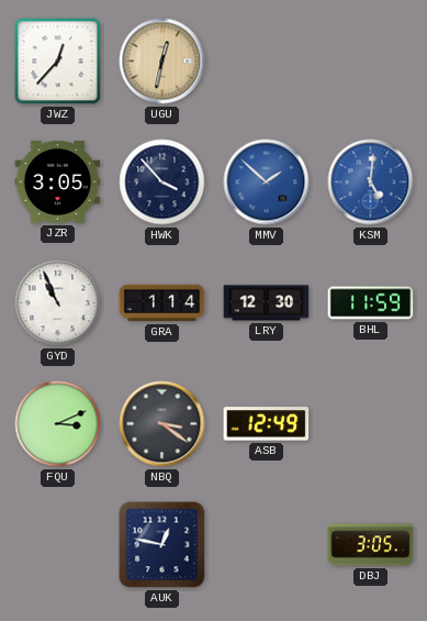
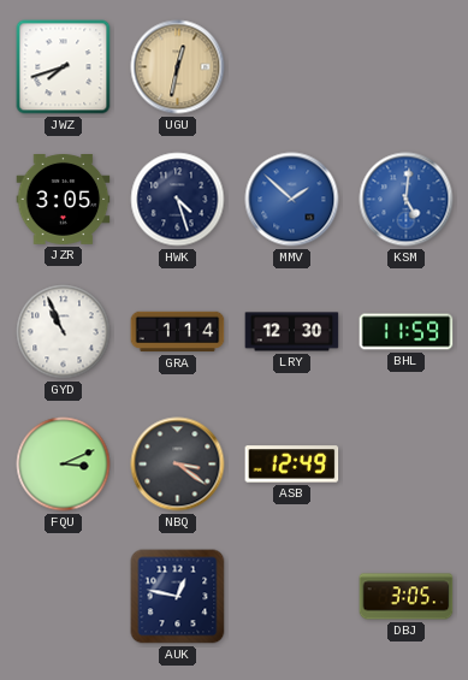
JWZ: 12:37 -> 7:42
HWK: 3:53 -> 4:27
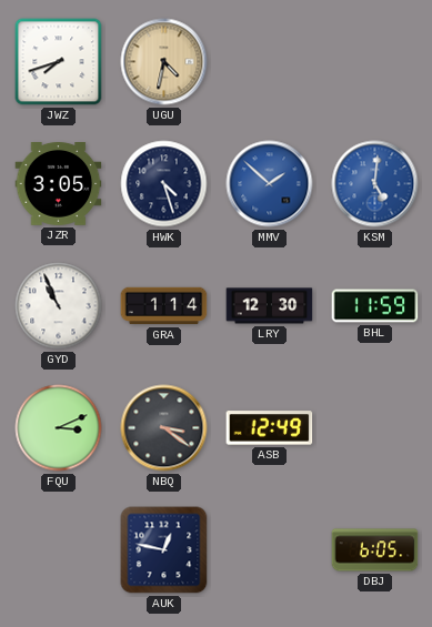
UGU: 12:32 -> 4:32
DBJ: 3:05 -> 6:05
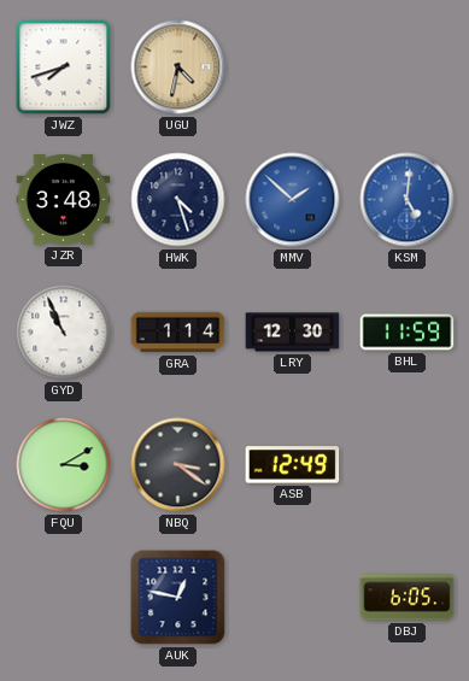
JZR: 3:05 -> 3:48
FQU: 3:11 -> 3:10
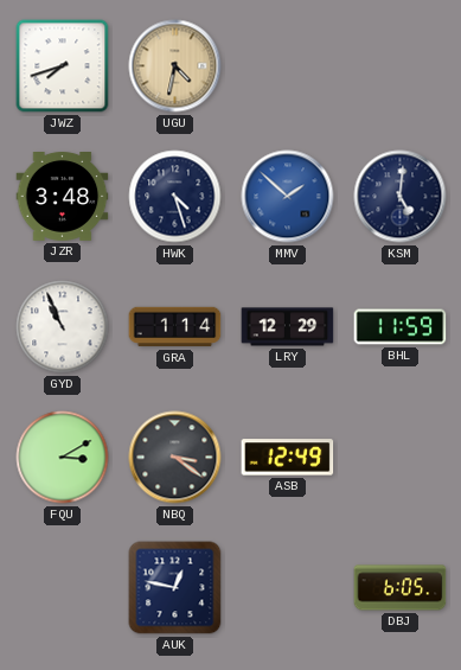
KSM dial: blue -> navy
LRY: 12:30 -> 12:29
